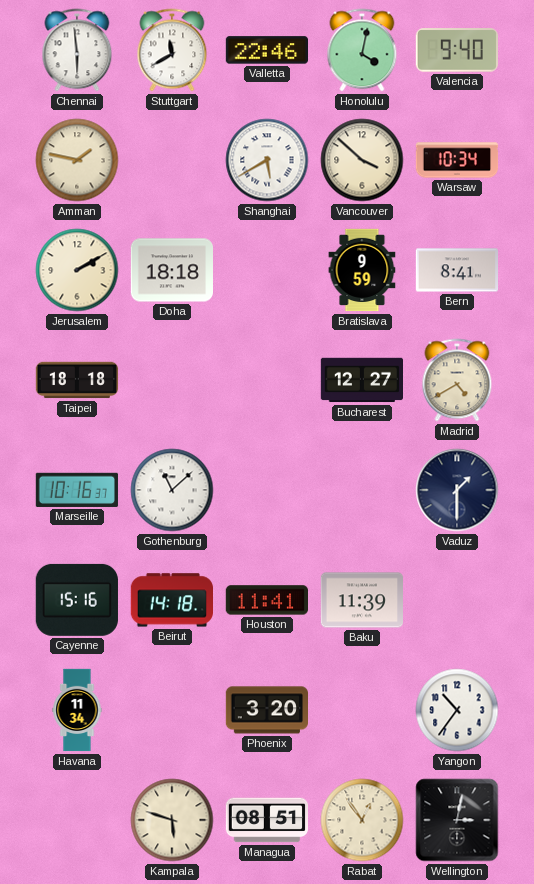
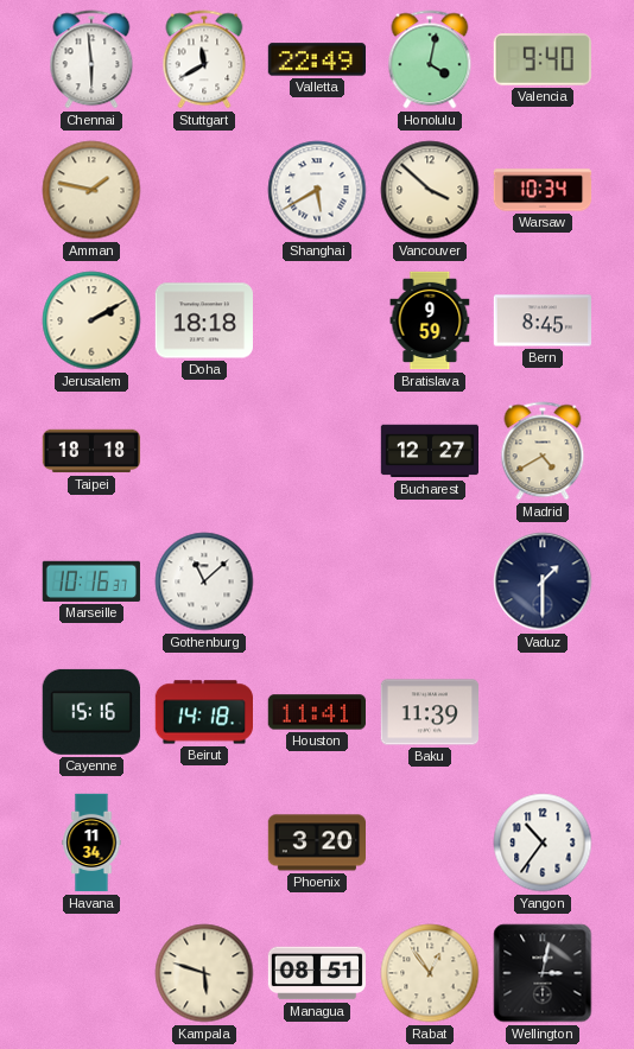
Valletta: 22:46 -> 22:49
Bern: 8:41 -> 8:45
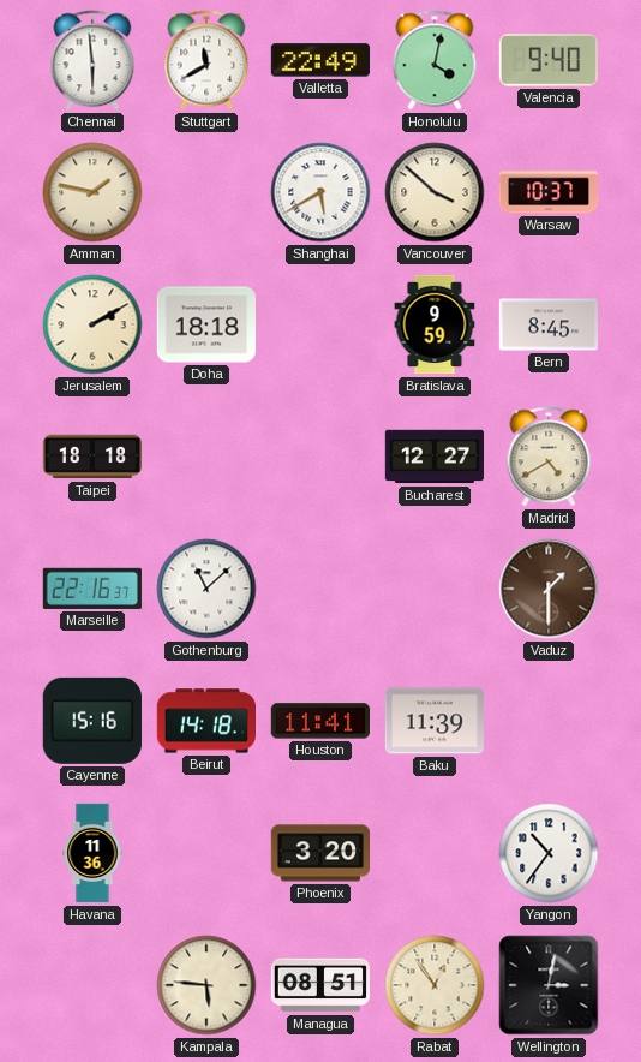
Warsaw: 10:34 -> 10:37
Marseille: 10:16 -> 22:16
Vaduz dial: navy -> brown
Havana: 11:34 -> 11:36
Kampala: 5:48 -> 5:46
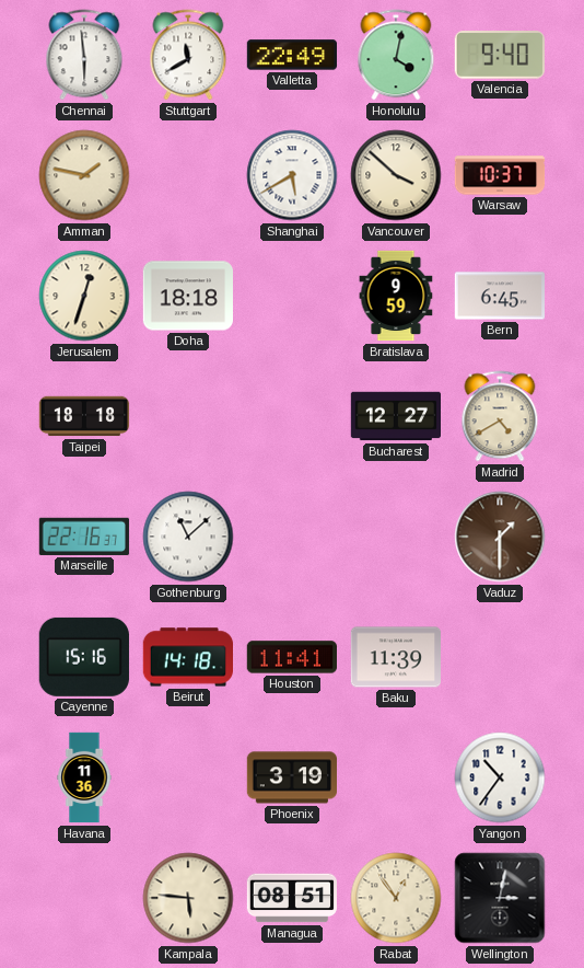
Jerusalem: 2:10 -> 12:33
Bern: 8:45 -> 6:45
Phoenix: 3:20 -> 3:19
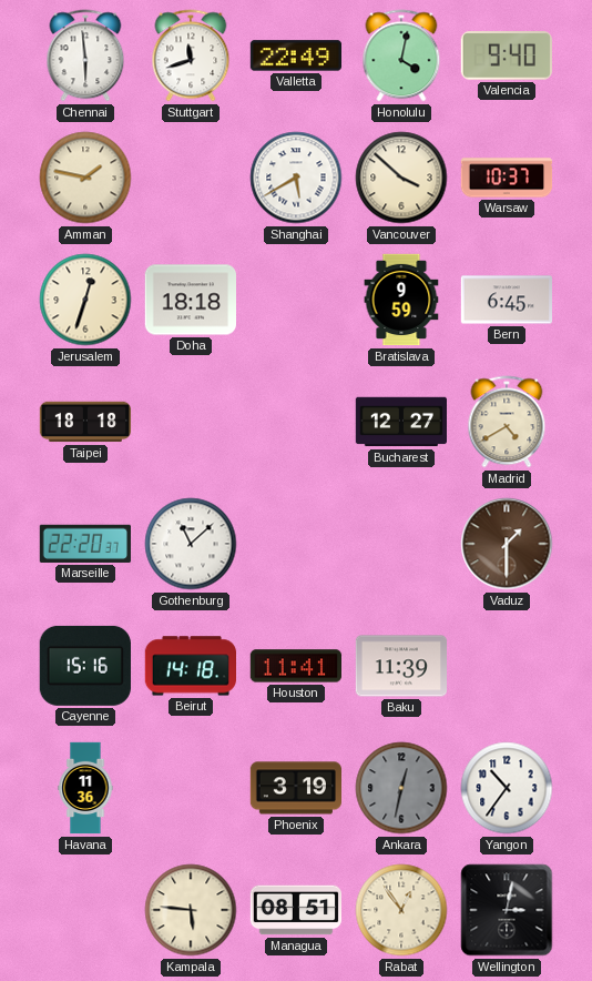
Stuttgart: 11:40 -> 11:42
Marseille: 22:16 -> 22:20
Ankara: none -> 12:32
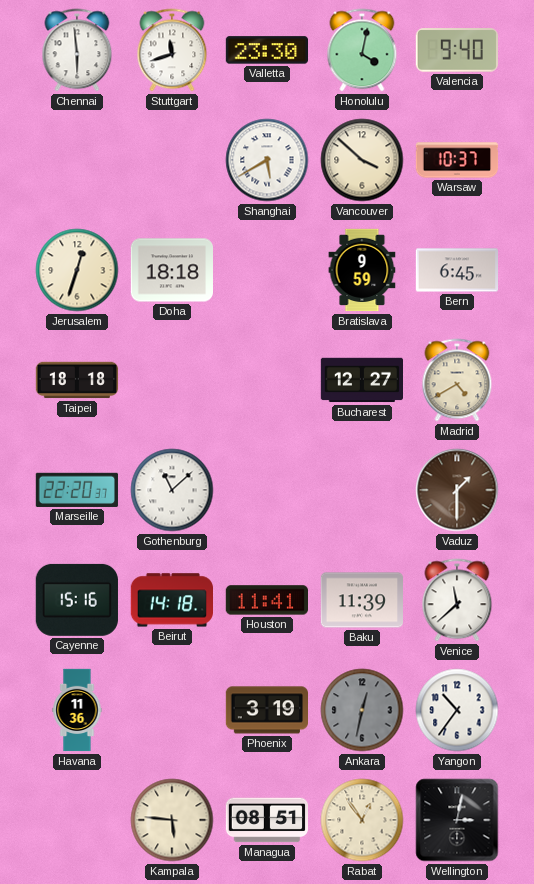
Valletta: 22:49 -> 23:30
Amman: 1:47 -> none
Venice: none -> 11:38
